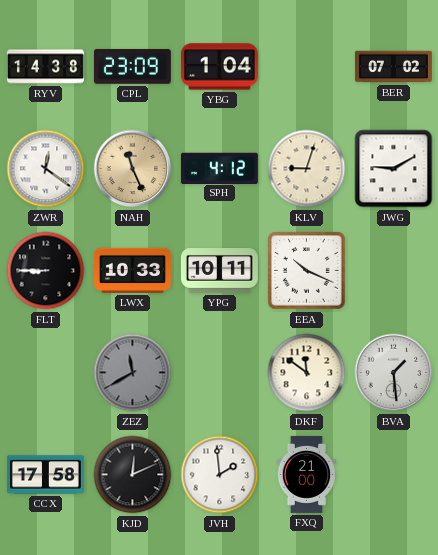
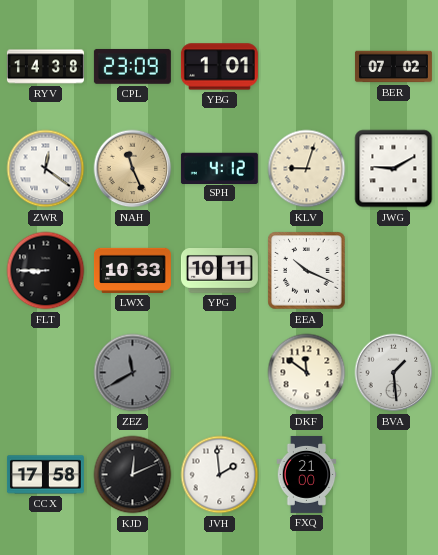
YBG: 1:04 -> 1:01
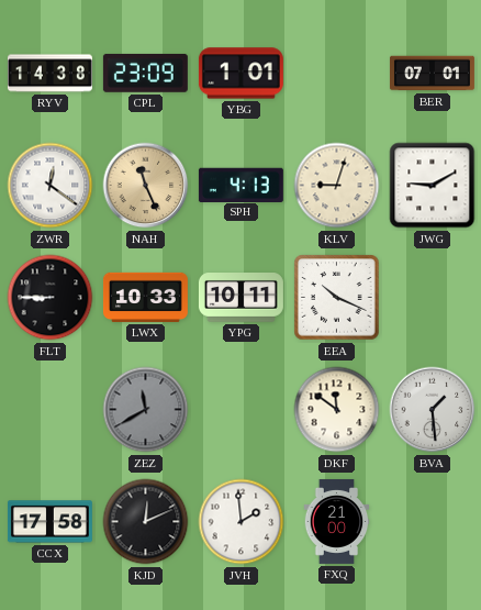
BER: 07:02 -> 07:01
SPH: 4:12 -> 4:13
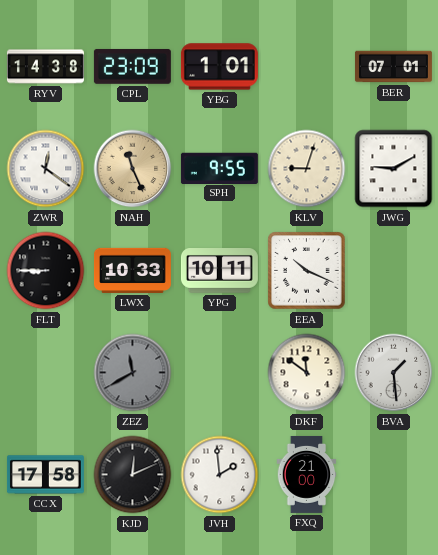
SPH: 4:13 -> 9:55
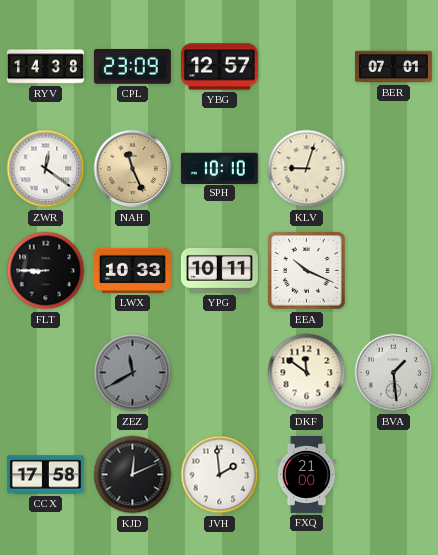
YBG: 1:01 -> 12:57
SPH: 9:55 -> 10:10
JWG: 9:10 -> none
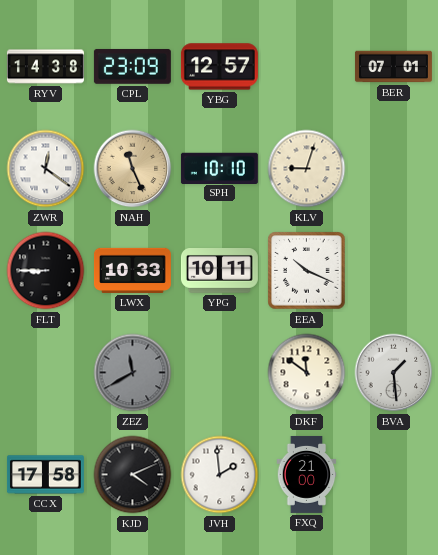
KJD: 12:11 -> 4:11
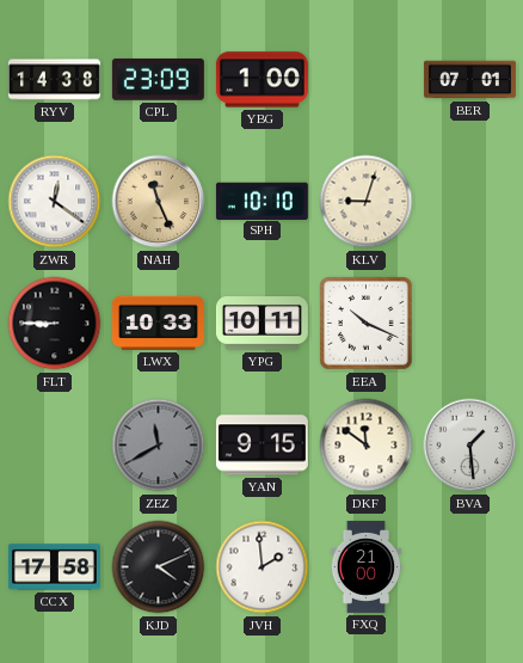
YBG: 12:57 -> 1:00
YAN: none -> 9:15
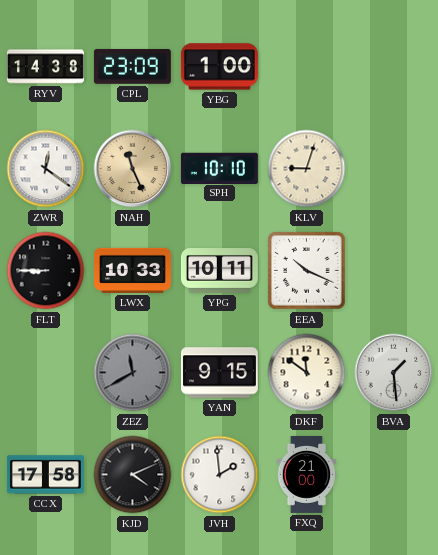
BER: 07:01 -> none
